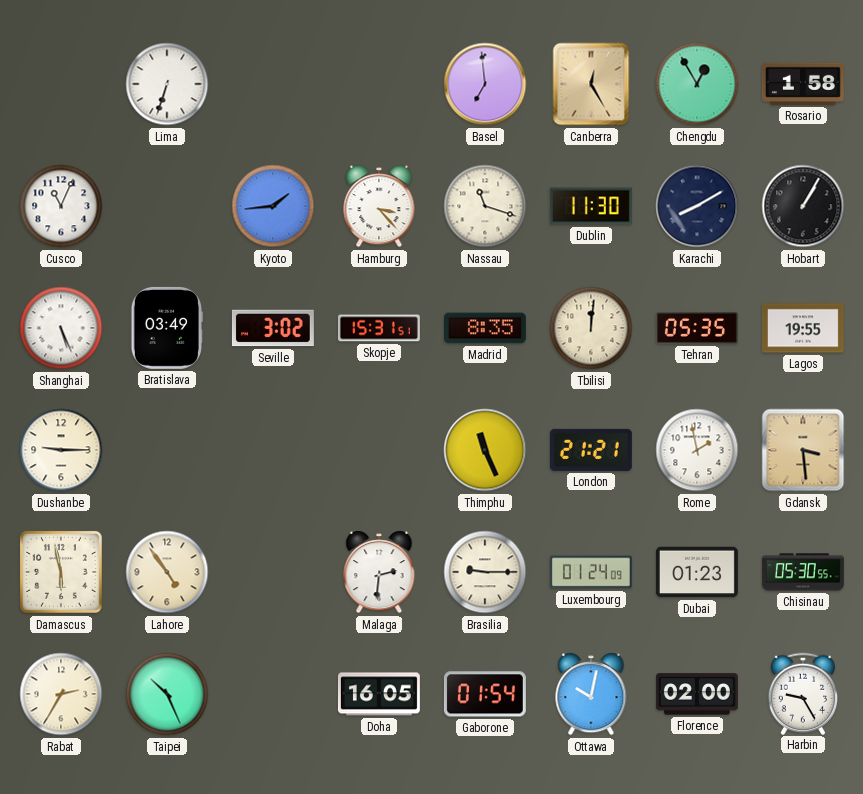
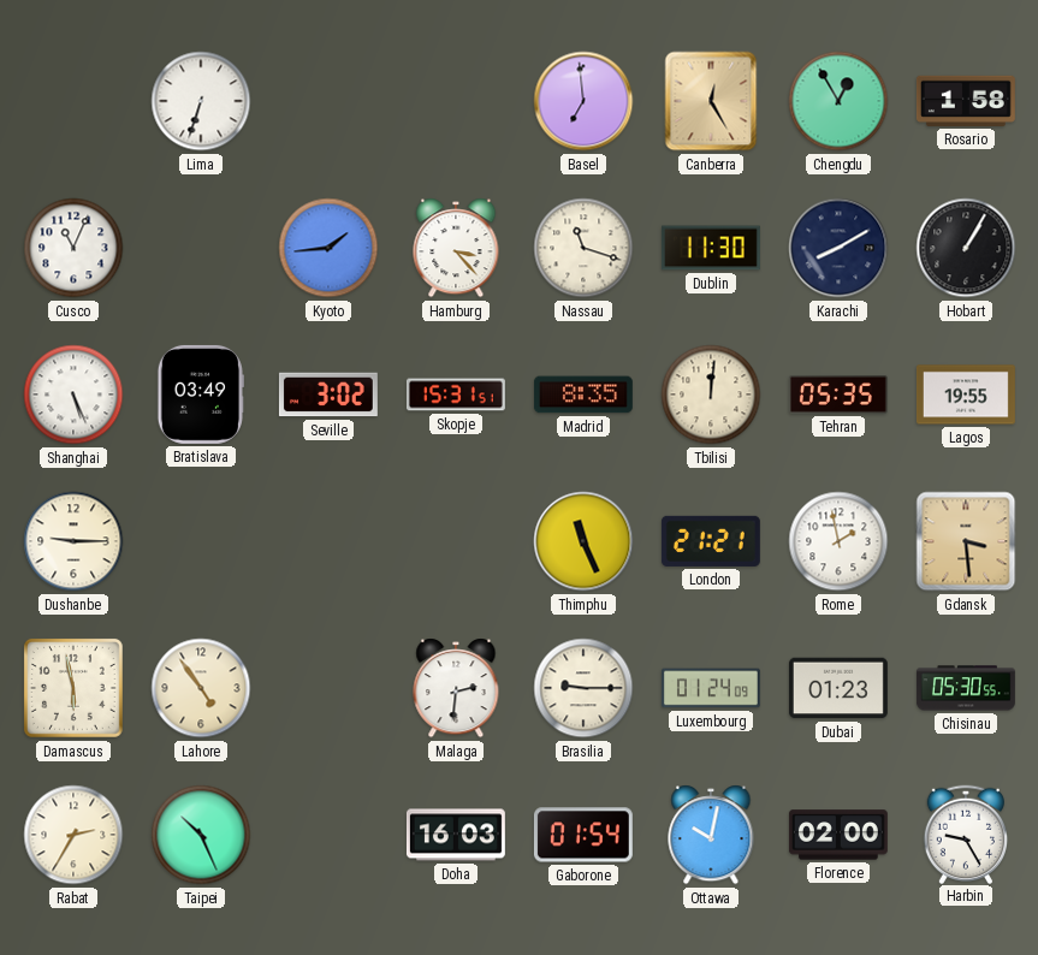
Doha: 16:05 -> 16:03
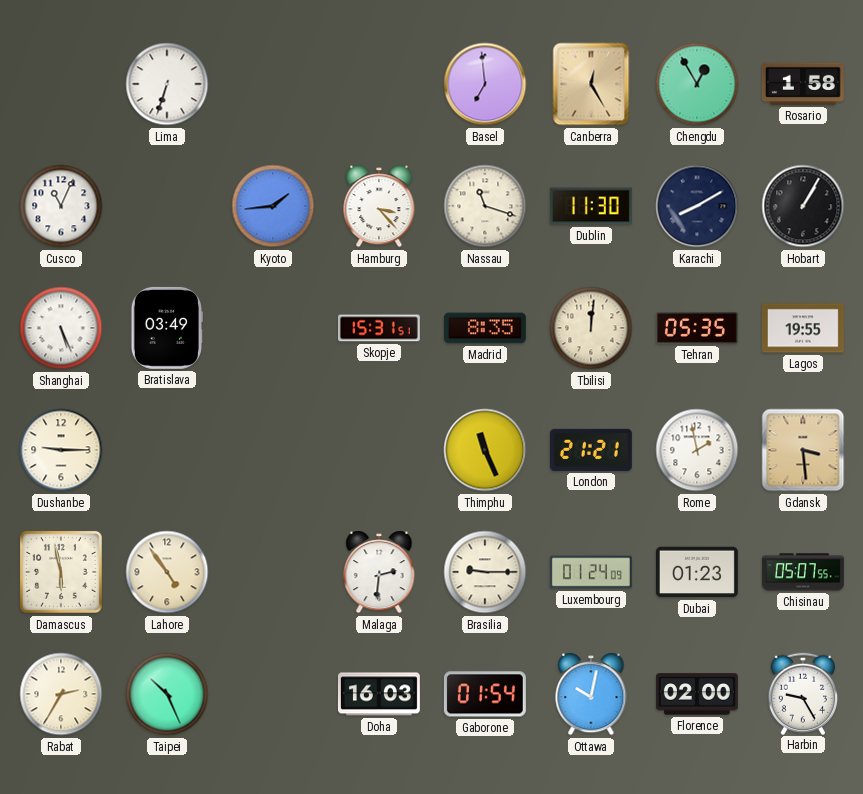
Seville: 3:02 -> none
Chisinau: 05:30 -> 05:07
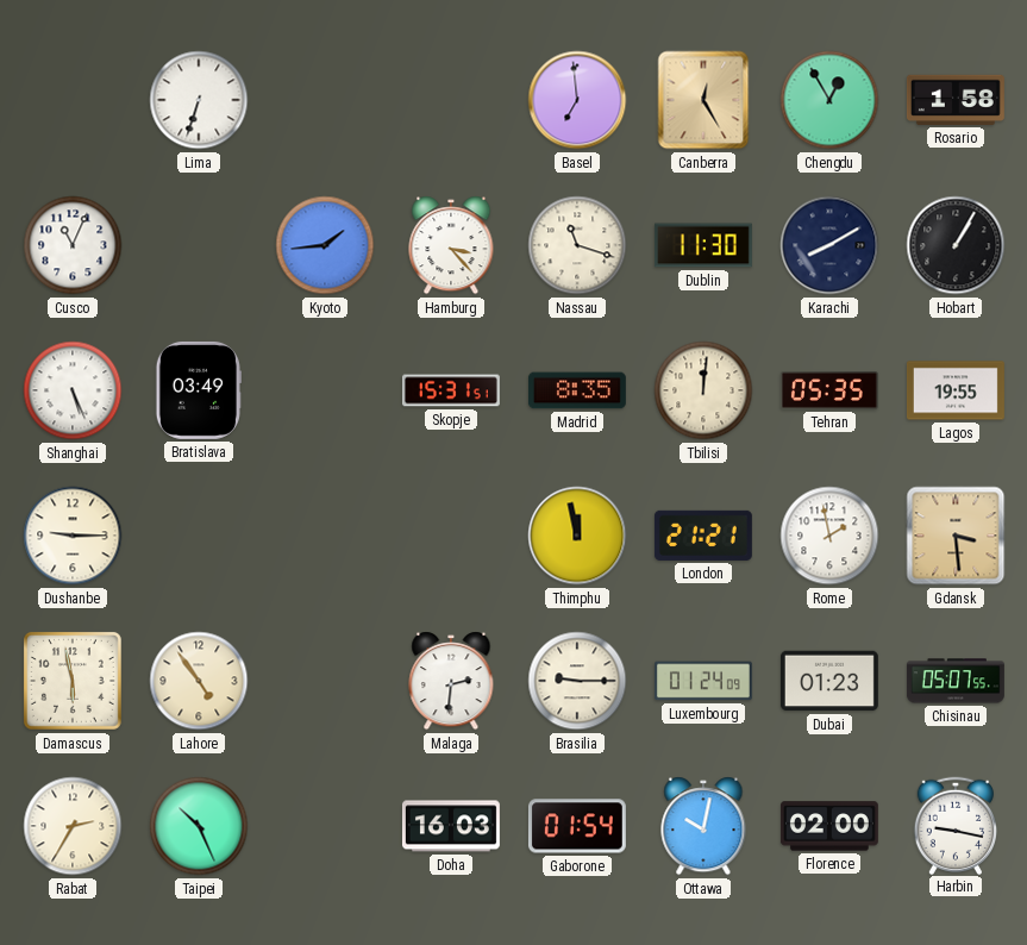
Thimphu: 11:26 -> 11:58
Harbin: 9:25 -> 9:17
